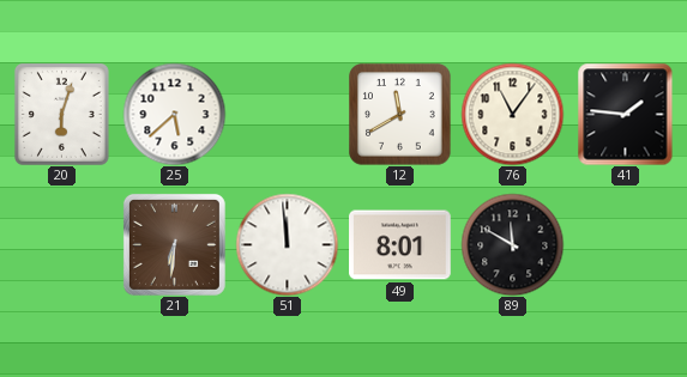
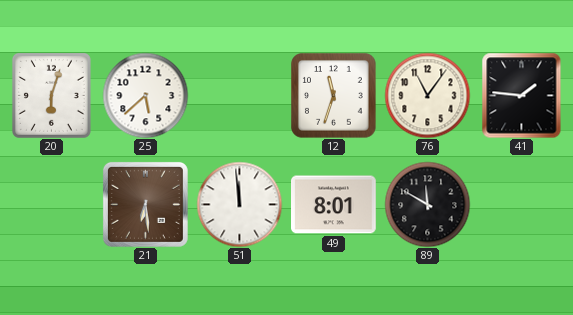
12: 11:40 -> 11:33
21: 6:31 -> 6:29
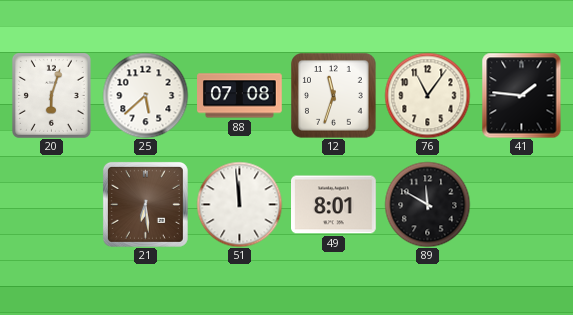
88: none -> 07:08
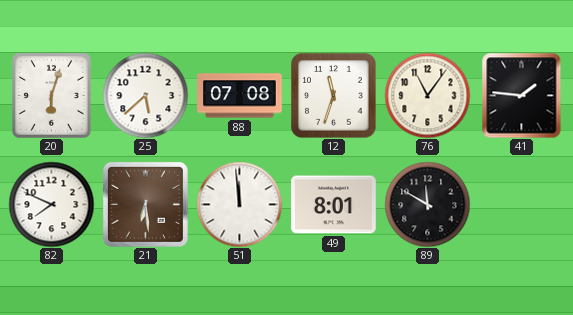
82: none -> 7:49
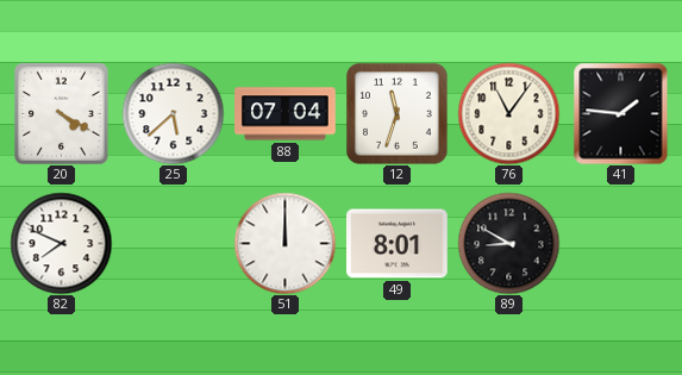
20: 6:03 -> 4:20
88: 07:08 -> 07:04
21: 6:29 -> none
51: 11:59 -> 12:00
89: 11:50 -> 8:50
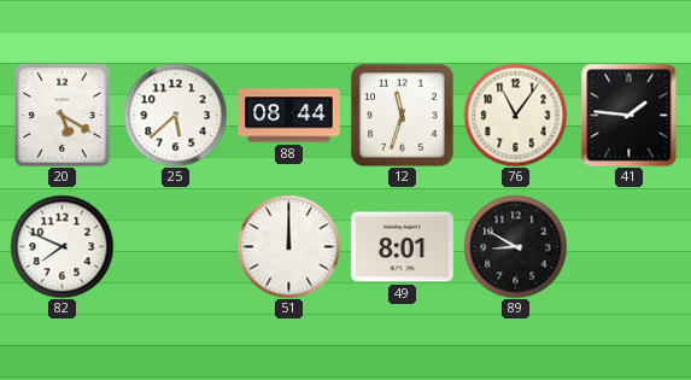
20: 4:20 -> 5:20
88: 07:04 -> 08:44
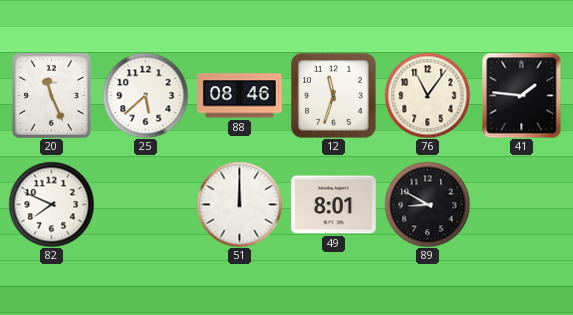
20: 5:20 -> 11:26
88: 08:44 -> 08:46
